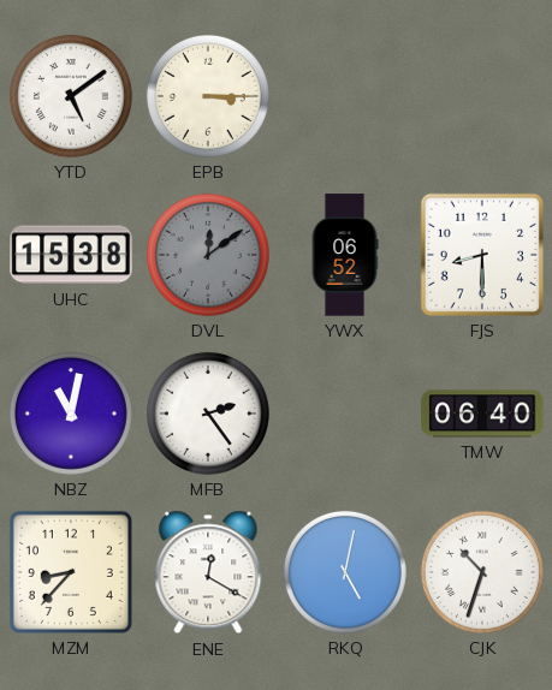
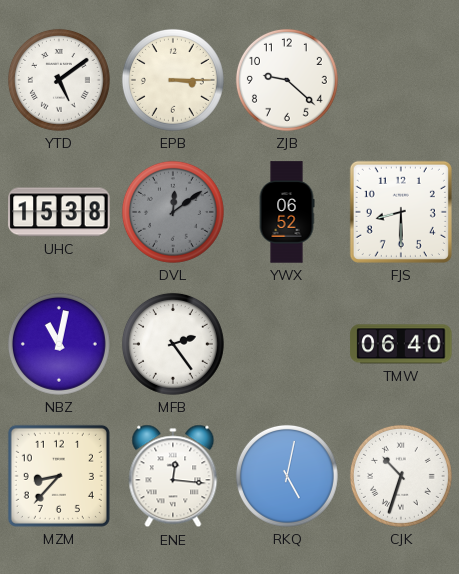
ZJB: none -> 9:22
ENE: 12:20 -> 12:16
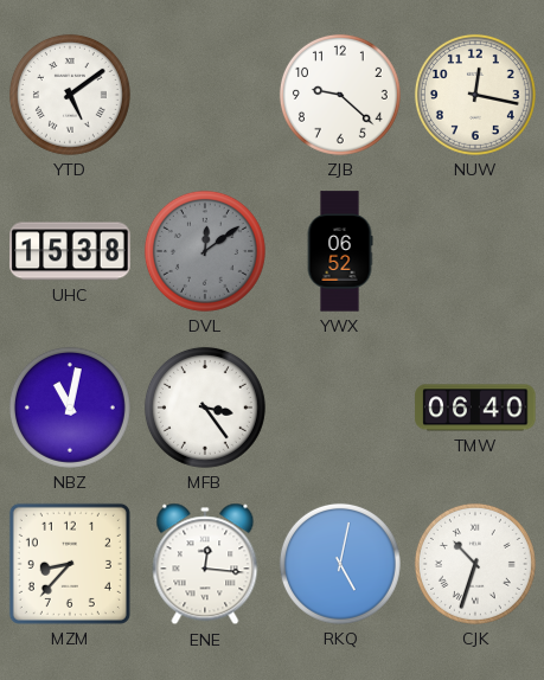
EPB: 3:15 -> none
NUW: none -> 12:17
FJS: 8:30 -> none
MFB: 2:24 -> 3:24
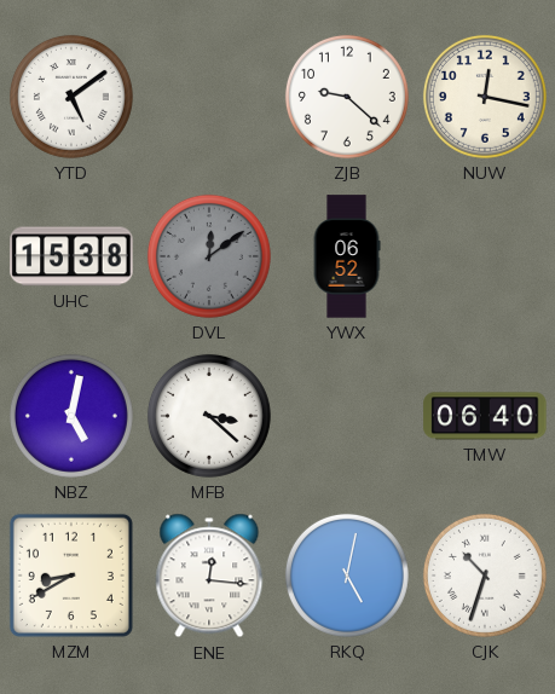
NBZ: 11:02 -> 5:02
MFB: 3:24 -> 3:22
MZM: 8:37 -> 8:40
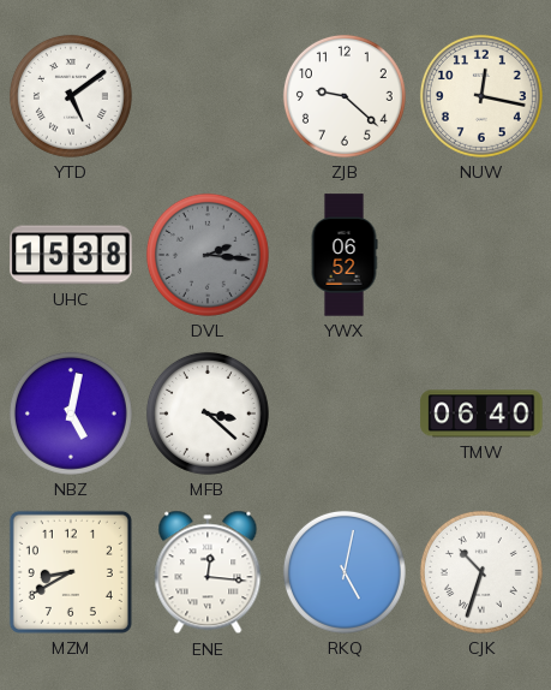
DVL: 12:09 -> 2:16
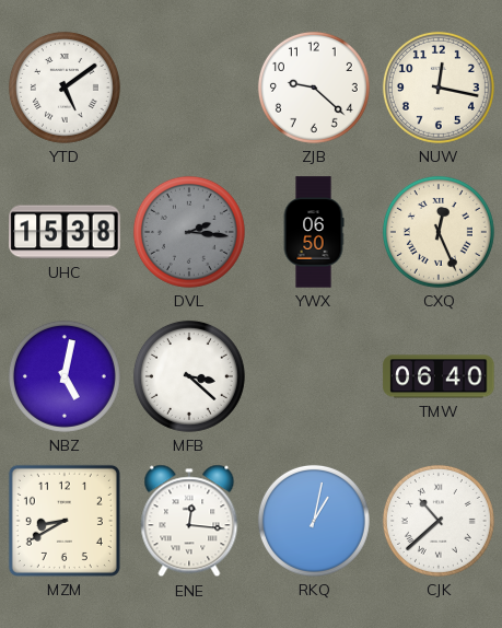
YWX: 06:52 -> 06:50
CXQ: none -> 12:26
RKQ: 5:02 -> 1:02
CJK: 10:33 -> 10:38
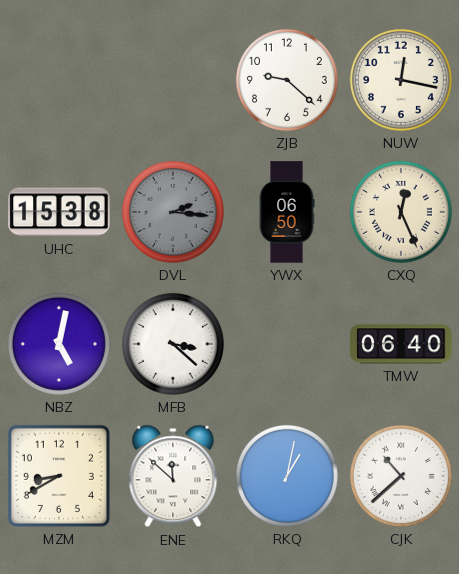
YTD: 5:09 -> none
ENE: 12:16 -> 11:52
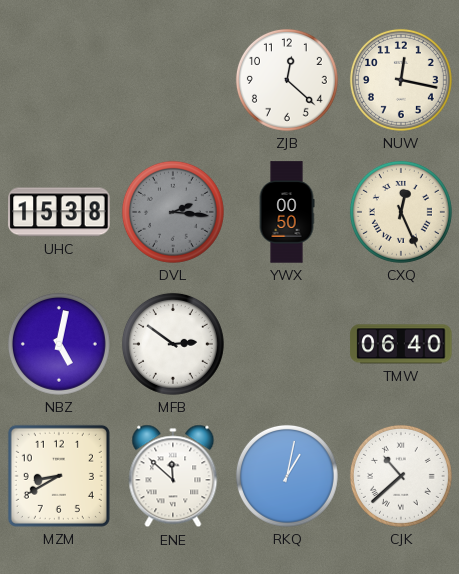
ZJB: 9:22 -> 12:22
YWX: 06:50 -> 00:50
MFB: 3:22 -> 2:51
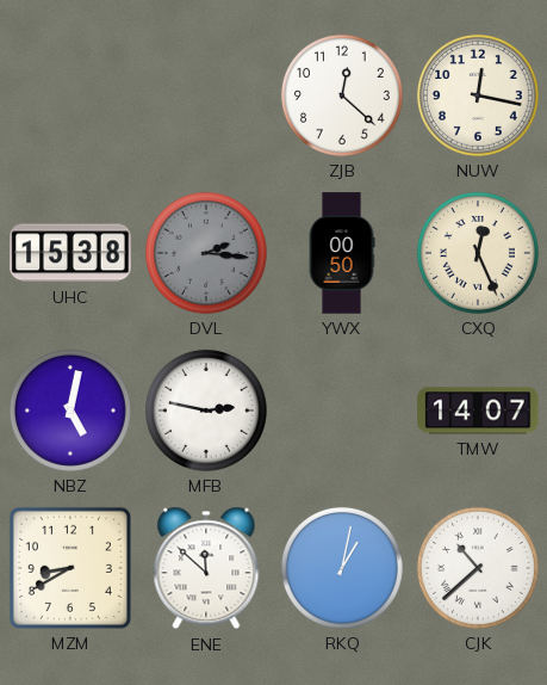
MFB: 2:51 -> 2:47
TMW: 06:40 -> 14:07
